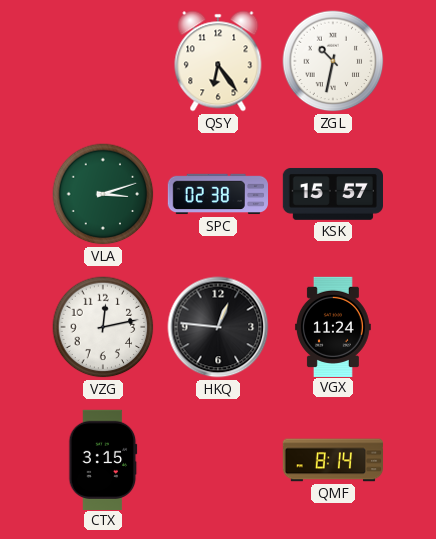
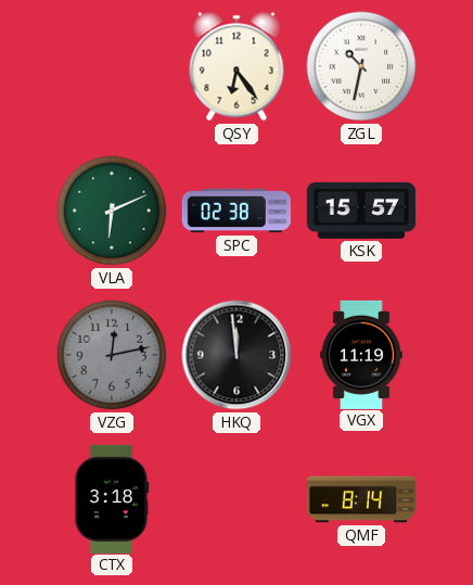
VLA: 3:12 -> 6:11
VZG dial: white -> grey
HKQ: 12:46 -> 11:59
VGX: 11:24 -> 11:19
CTX: 3:15 -> 3:18
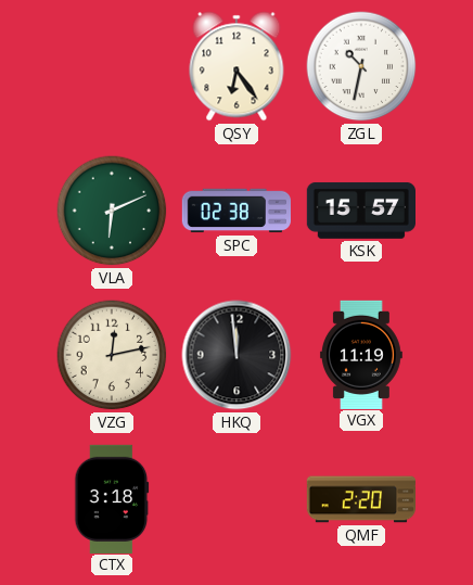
VZG dial: grey -> cream
QMF: 8:14 -> 2:20
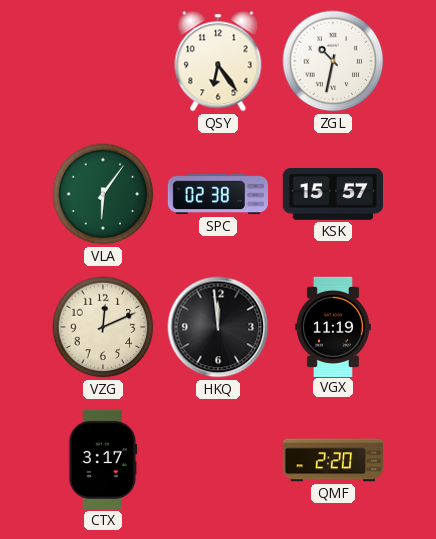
VLA: 6:11 -> 6:06
VZG: 12:13 -> 12:11
CTX: 3:18 -> 3:17
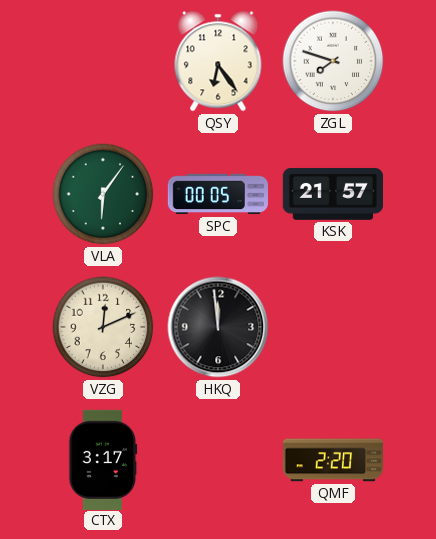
ZGL: 10:32 -> 7:48
SPC: 02:38 -> 00:05
KSK: 15:57 -> 21:57
VGX: 11:19 -> none
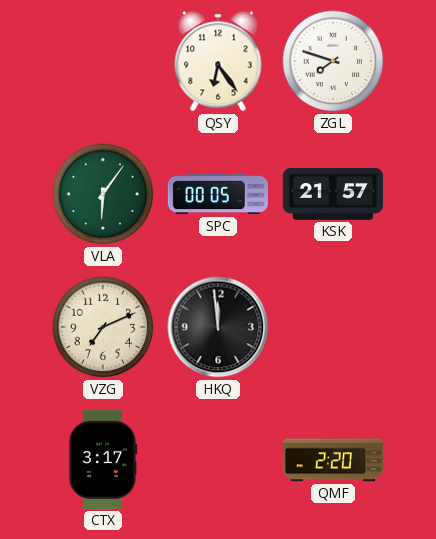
VZG: 12:11 -> 7:11
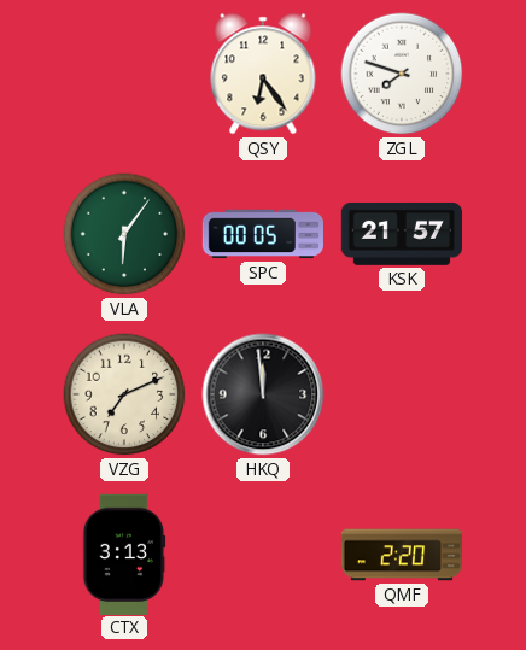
CTX: 3:17 -> 3:13
